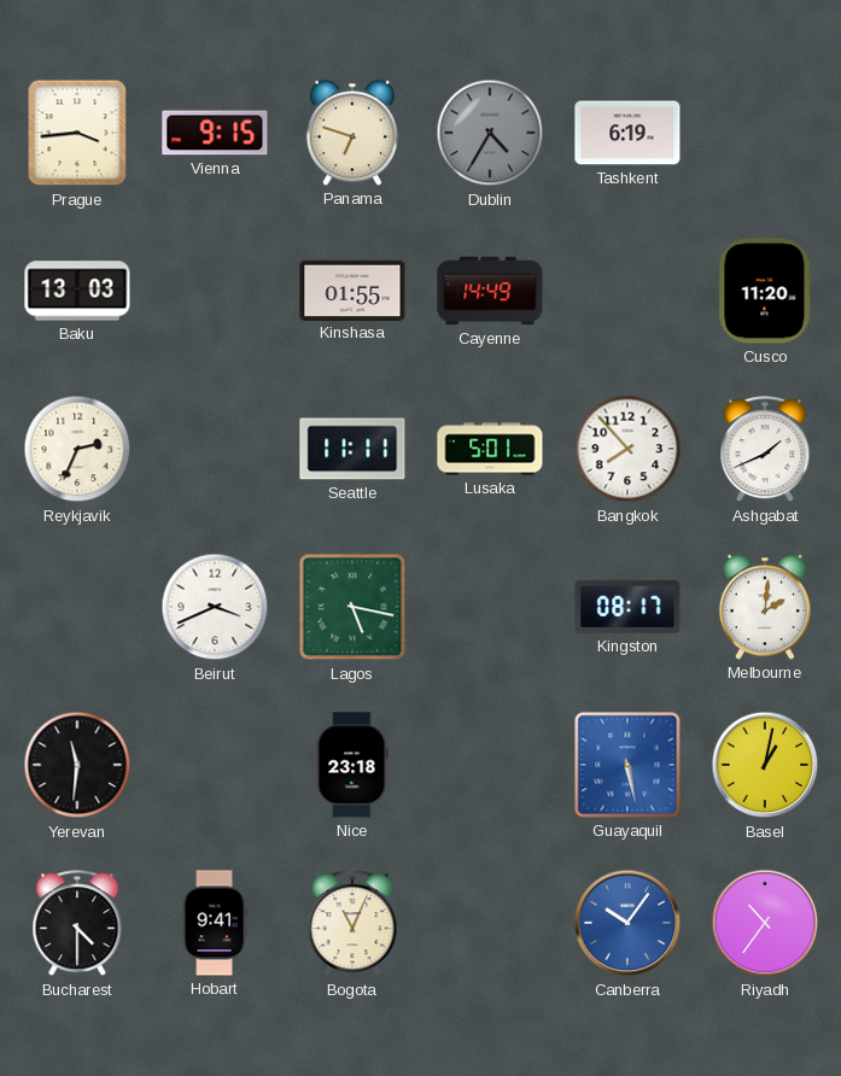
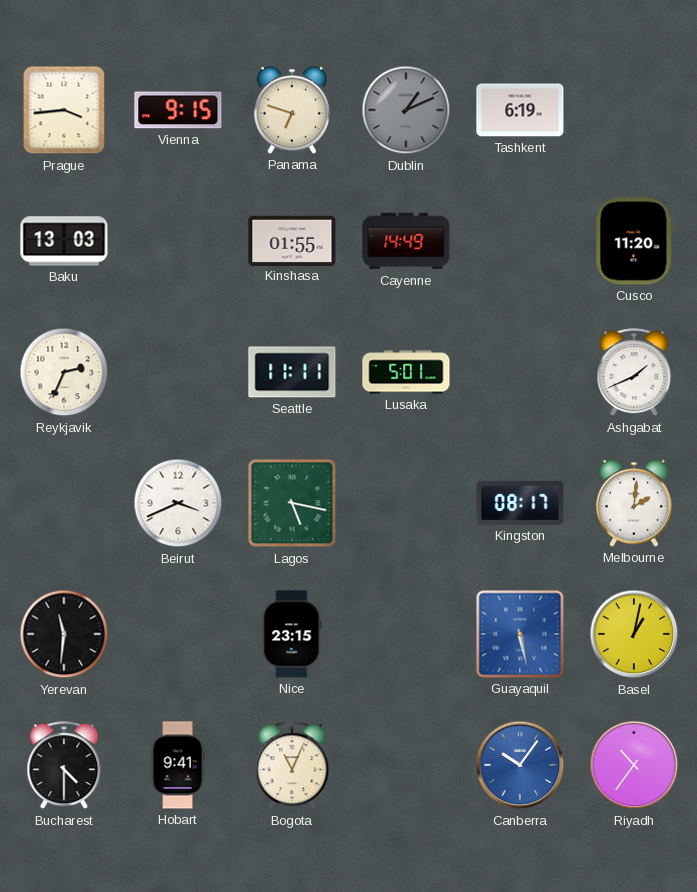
Dublin: 4:35 -> 1:11
Bangkok: 7:53 -> none
Nice: 23:18 -> 23:15
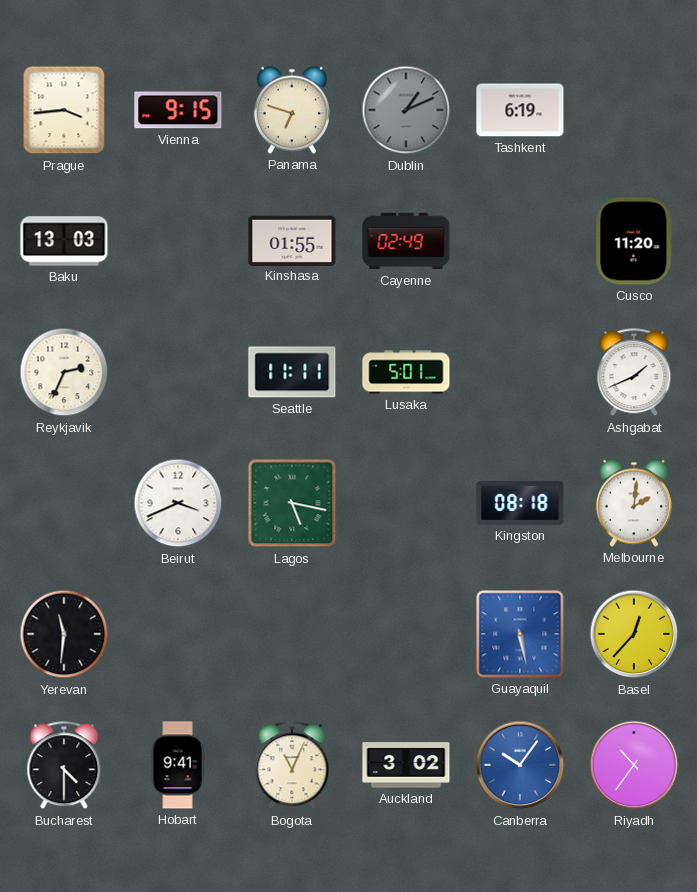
Cayenne: 14:49 -> 02:49
Kingston: 08:17 -> 08:18
Nice: 23:15 -> none
Basel: 1:02 -> 12:37
Auckland: none -> 3:02
